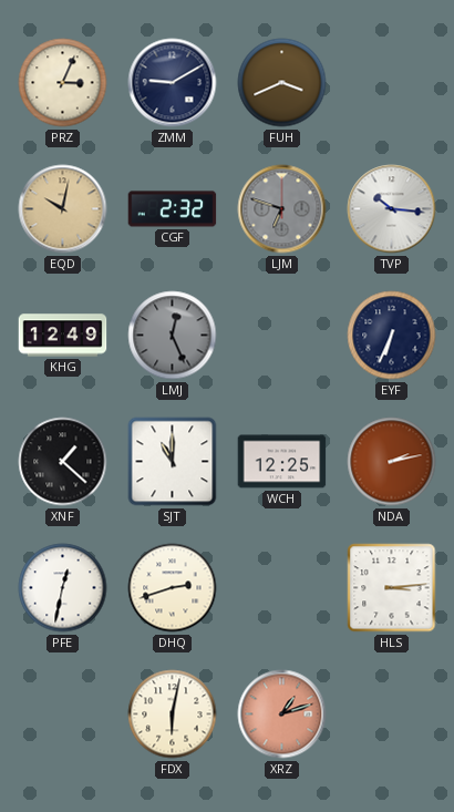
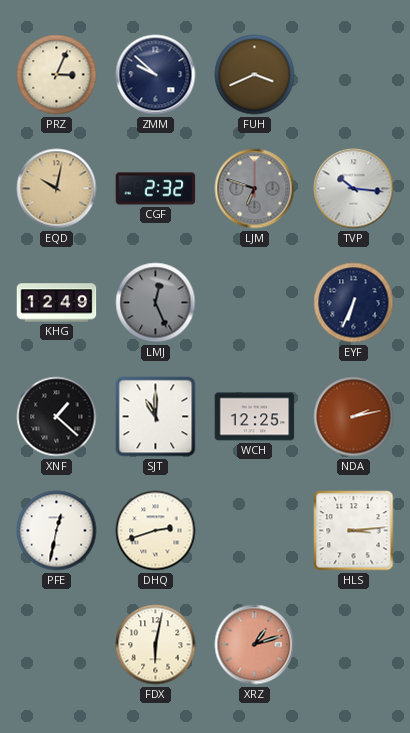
ZMM: 9:10 -> 9:52
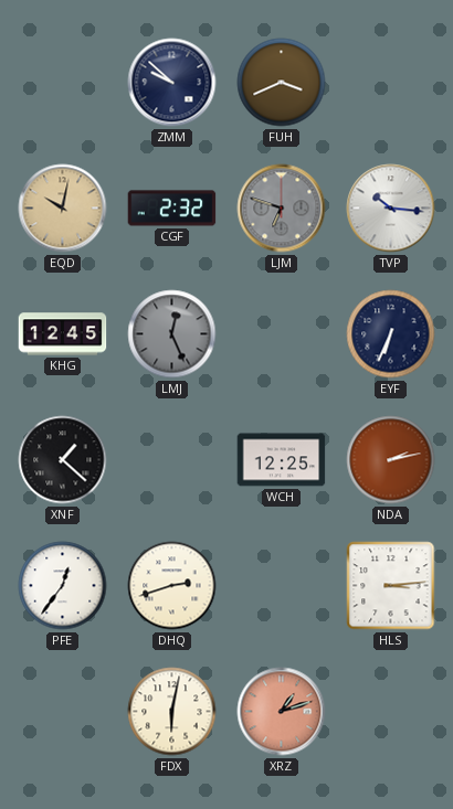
PRZ: 3:04 -> none
KHG: 12:49 -> 12:45
SJT: 11:00 -> none
PFE: 12:32 -> 12:36
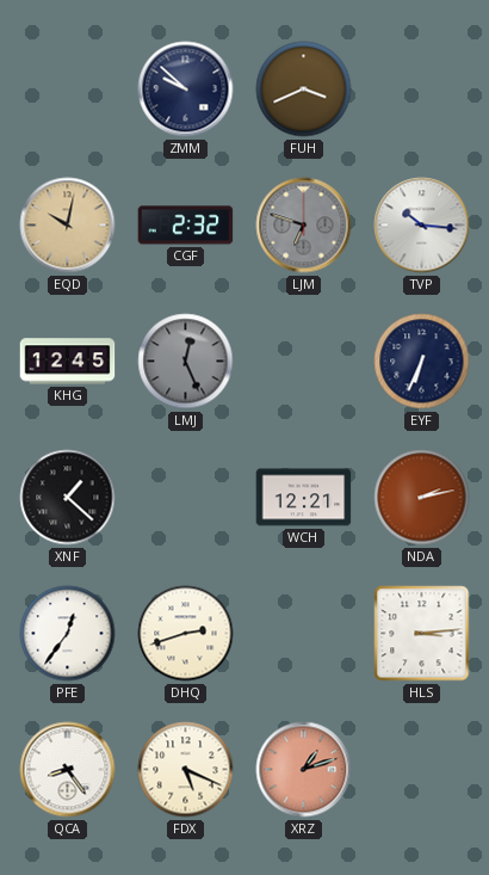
WCH: 12:25 -> 12:21
QCA: none -> 8:24
FDX: 6:02 -> 5:19
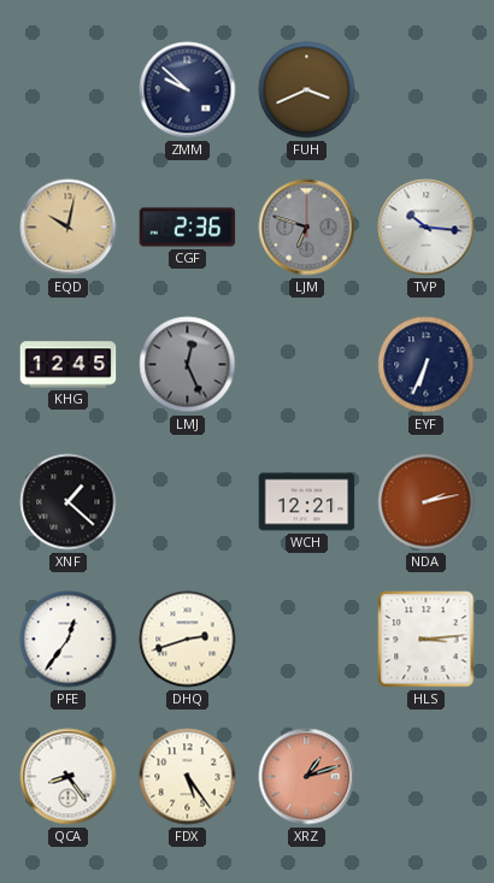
CGF: 2:32 -> 2:36
FDX: 5:19 -> 5:24
